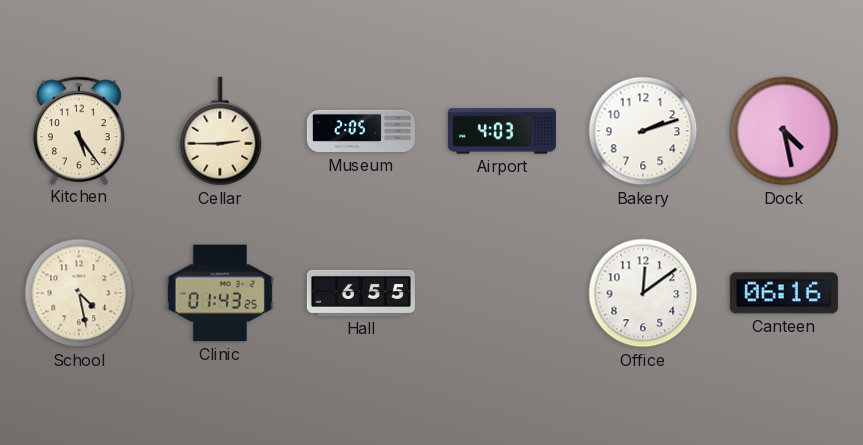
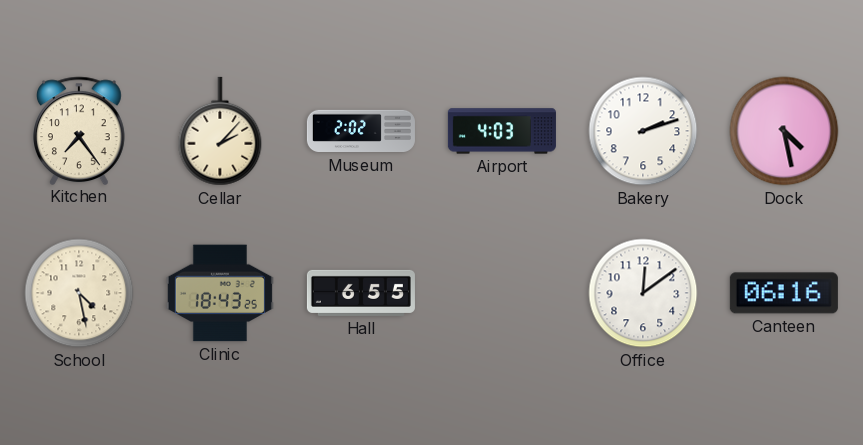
Kitchen: 5:24 -> 7:24
Cellar: 2:45 -> 2:07
Museum: 2:05 -> 2:02
Clinic: 01:43 -> 18:43
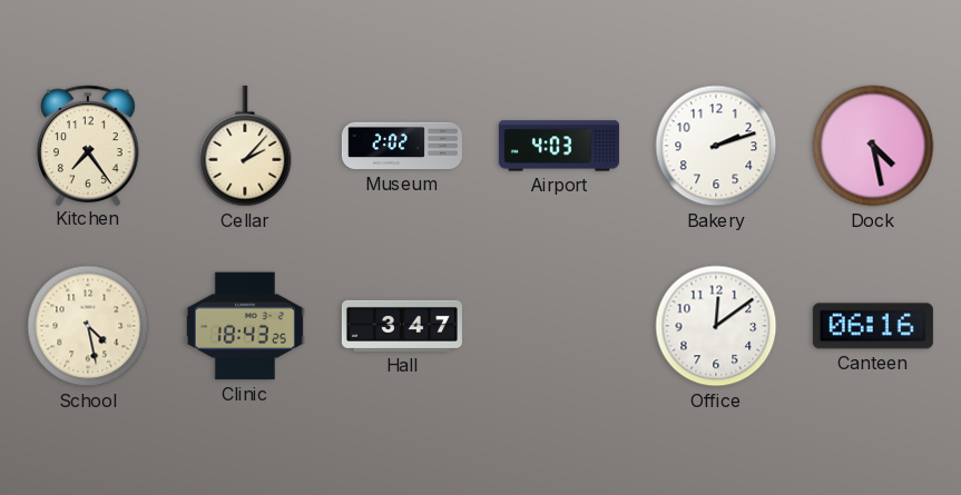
Hall: 6:55 -> 3:47
